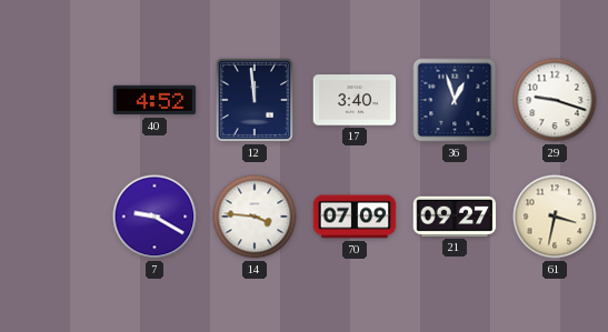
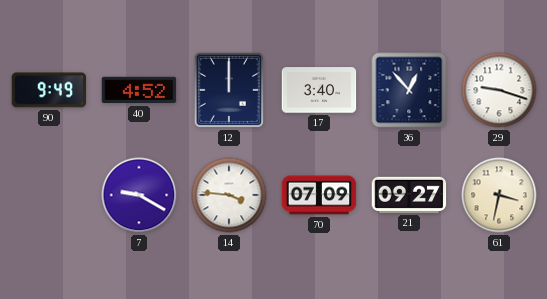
90: none -> 9:49
12: 11:59 -> 12:00
36: 12:57 -> 12:53
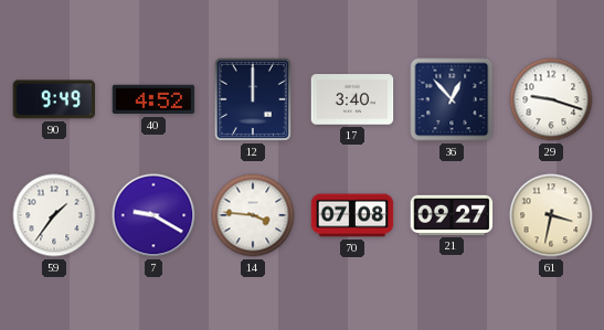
59: none -> 1:36
70: 07:09 -> 07:08
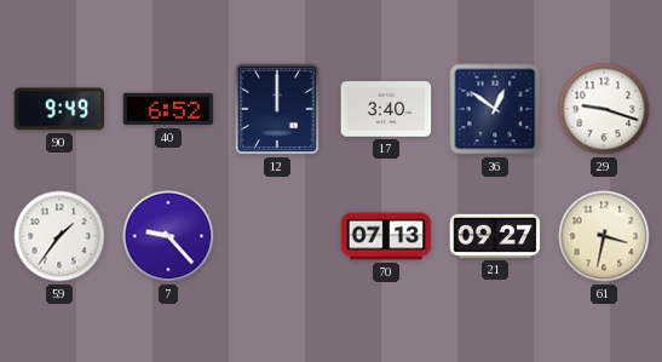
40: 4:52 -> 6:52
36: 12:53 -> 12:51
7: 9:20 -> 9:23
14: 3:46 -> none
70: 07:08 -> 07:13
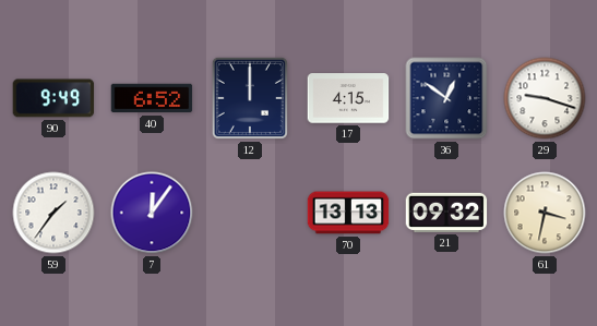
17: 3:40 -> 4:15
7: 9:23 -> 12:06
70: 07:13 -> 13:13
21: 09:27 -> 09:32
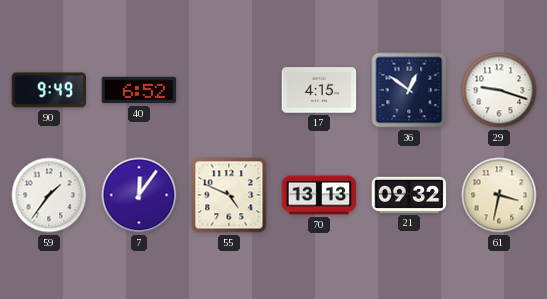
12: 12:00 -> none
55: none -> 4:49
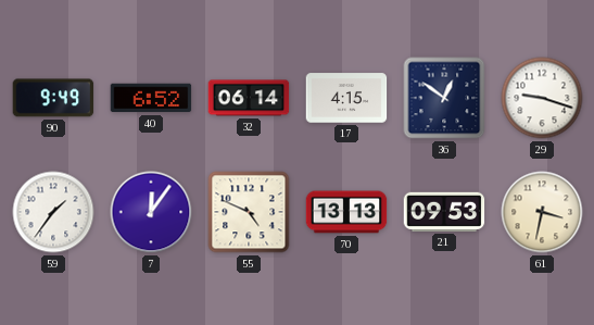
32: none -> 06:14
21: 09:32 -> 09:53
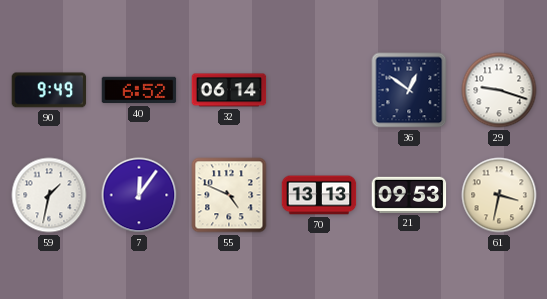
17: 4:15 -> none
59: 1:36 -> 1:32
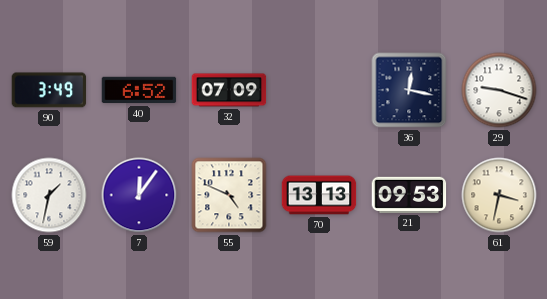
90: 9:49 -> 3:49
32: 06:14 -> 07:09
36: 12:51 -> 12:17
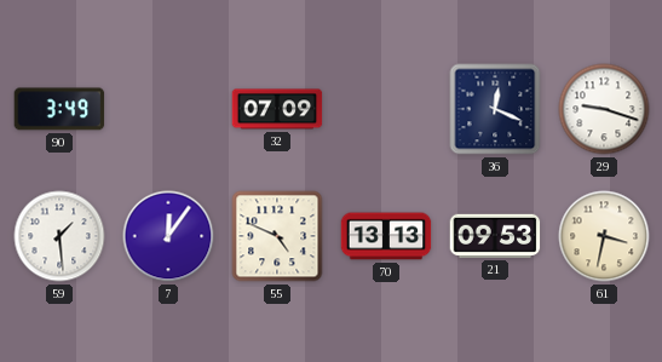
40: 6:52 -> none
36: 12:17 -> 12:19
59: 1:32 -> 1:29
